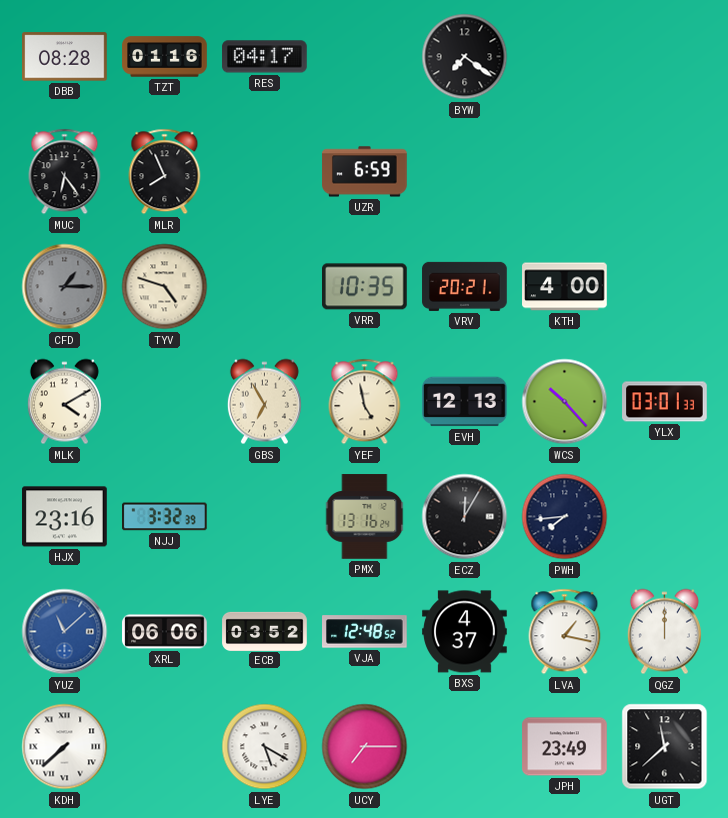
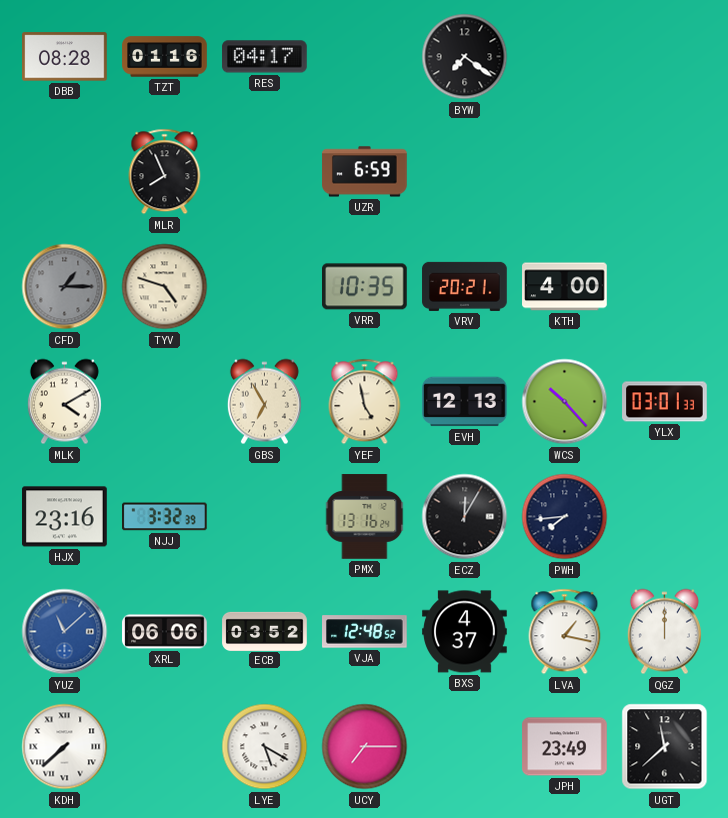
MUC: 6:24 -> none
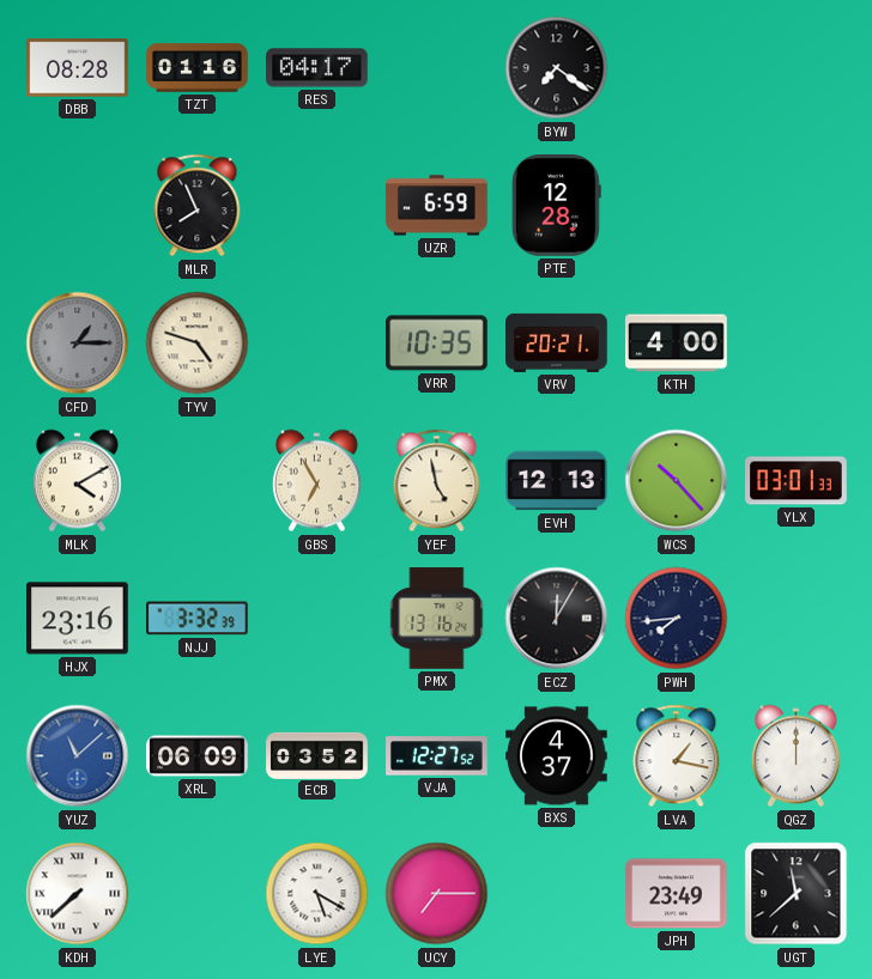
PTE: none -> 12:28
XRL: 06:06 -> 06:09
VJA: 12:48 -> 12:27
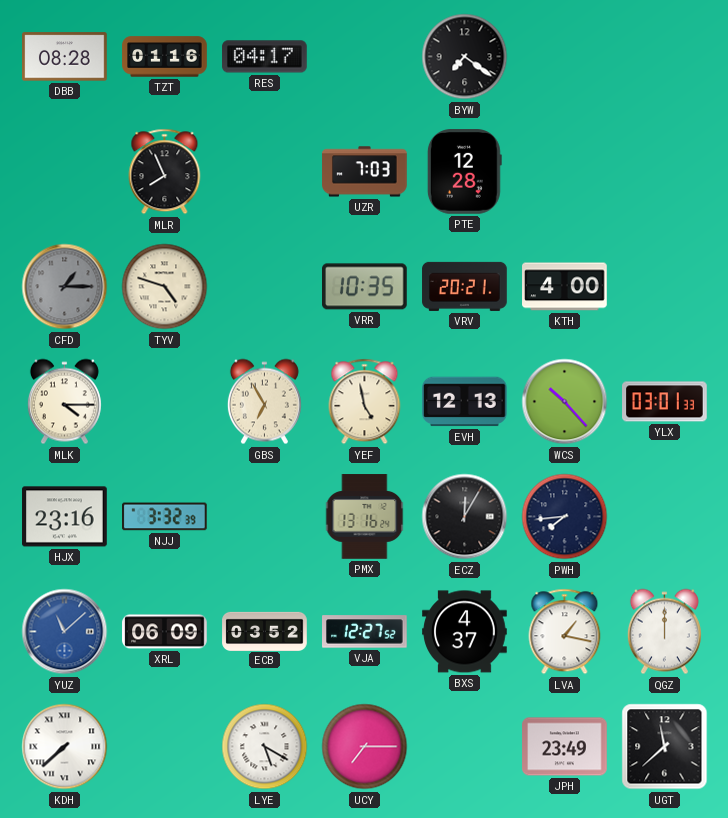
UZR: 6:59 -> 7:03
MLK: 4:10 -> 4:15
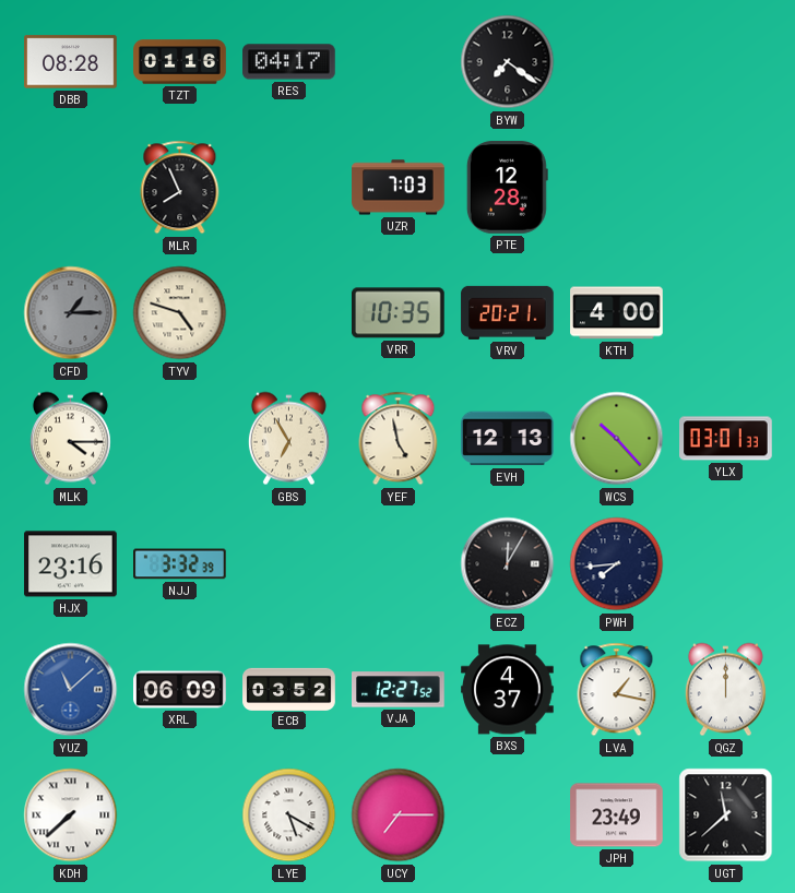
PMX: 13:16 -> none
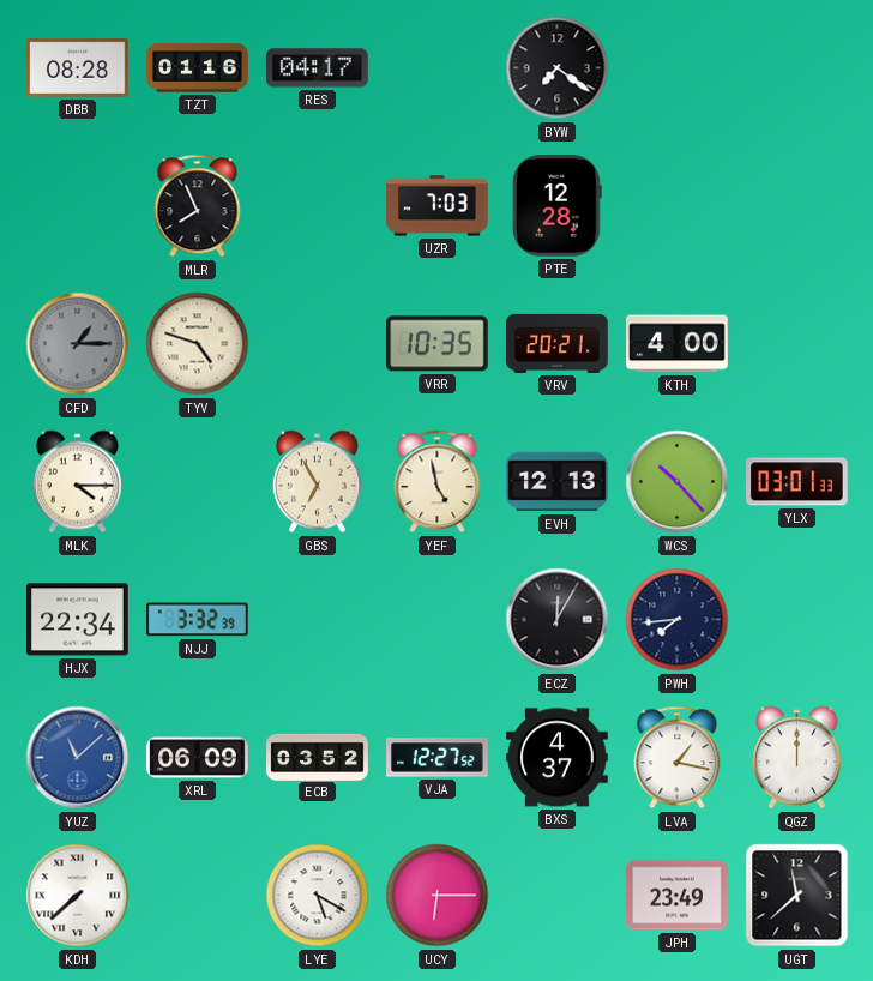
HJX: 23:16 -> 22:34
UCY: 7:15 -> 6:15
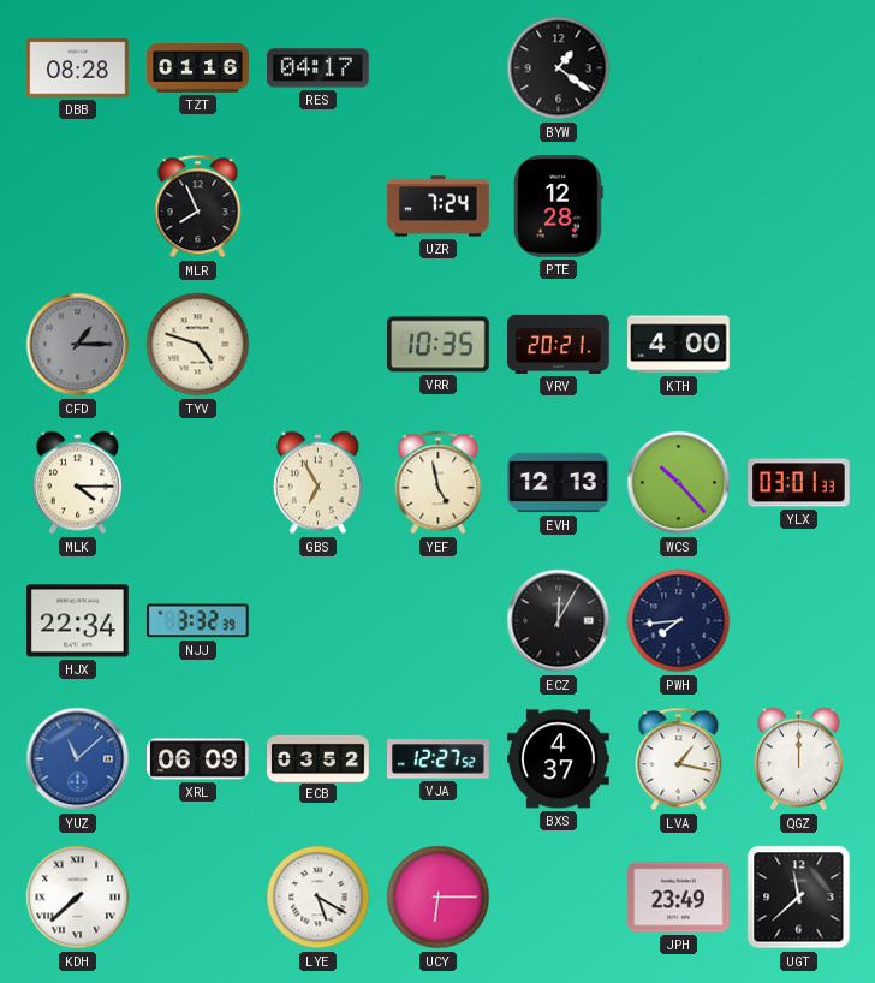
BYW: 7:21 -> 1:21
UZR: 7:03 -> 7:24
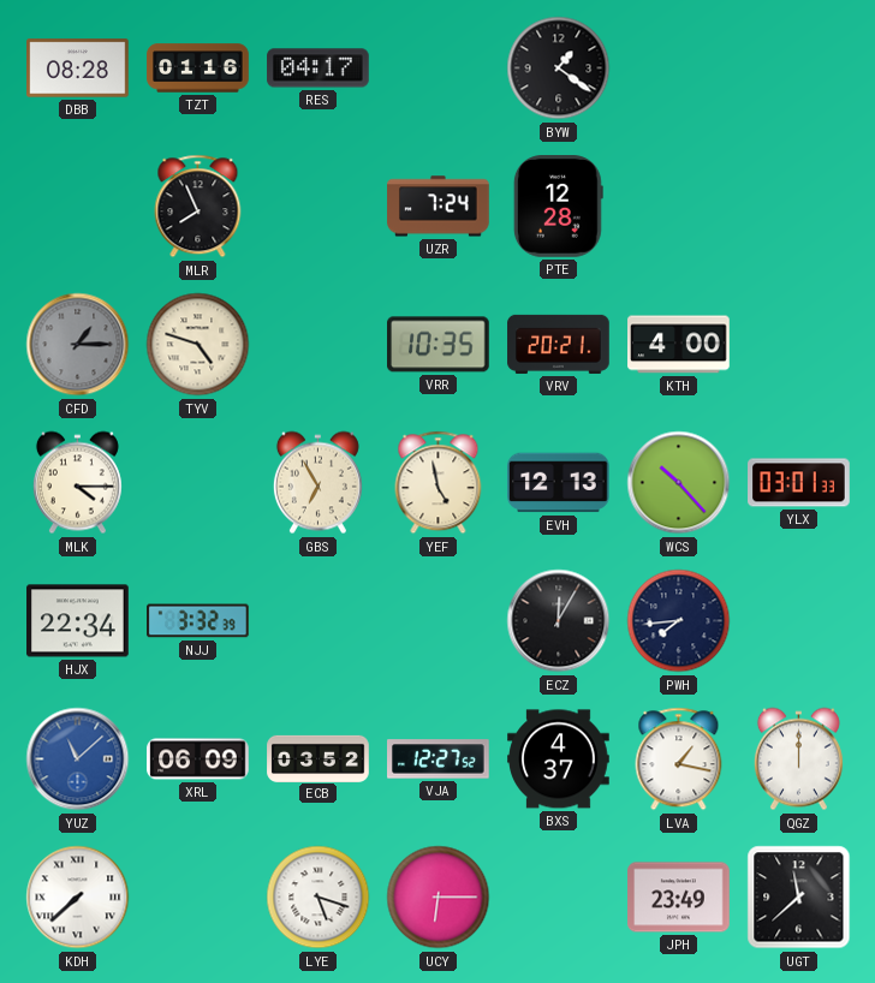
LYE: 5:20 -> 5:18
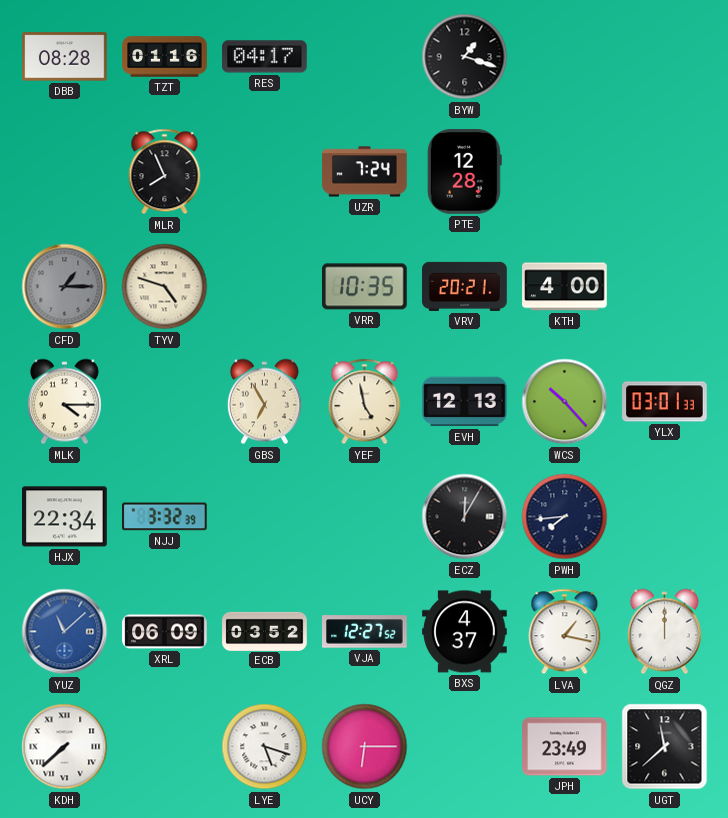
BYW: 1:21 -> 1:18
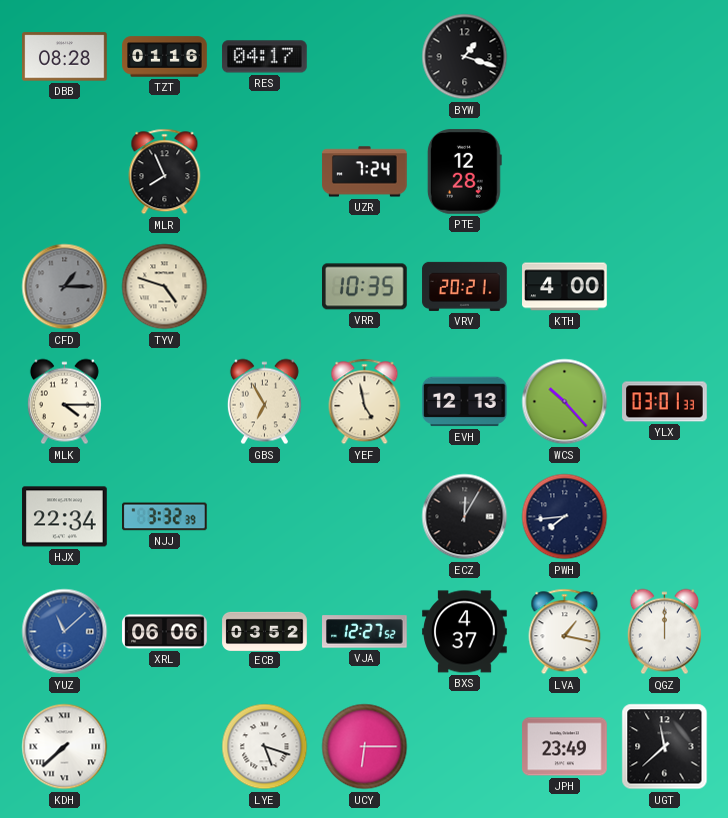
XRL: 06:09 -> 06:06
